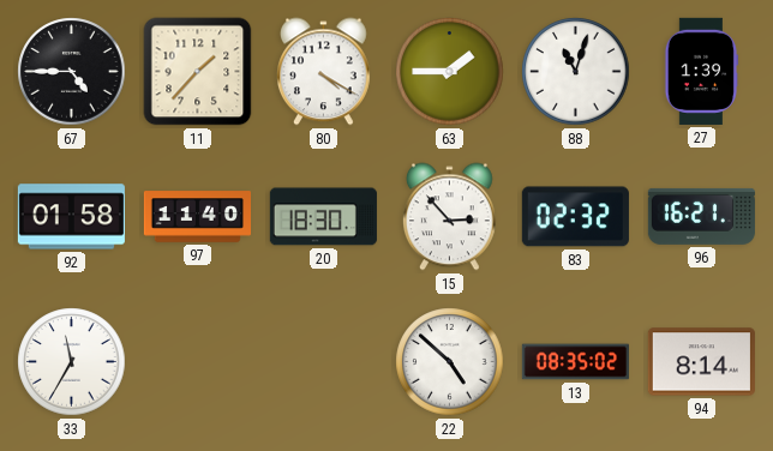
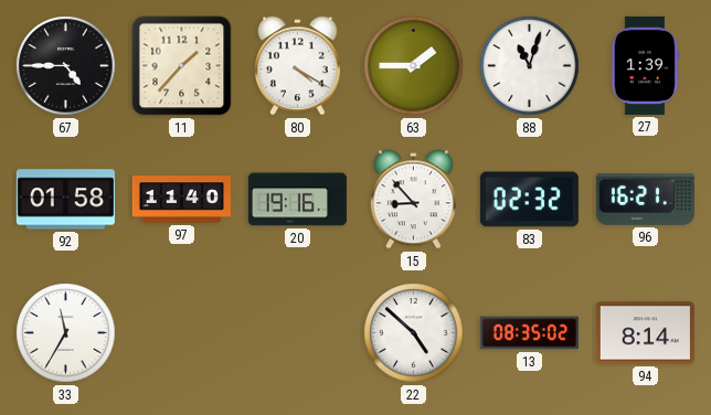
20: 18:30 -> 19:16
15: 2:53 -> 8:53
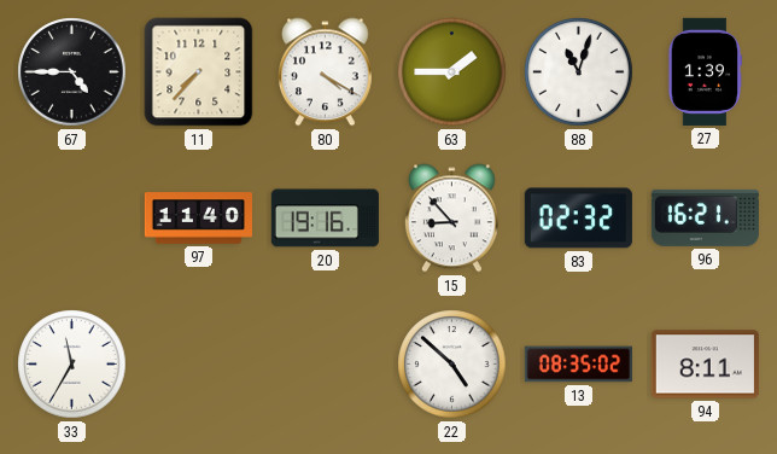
11: 1:37 -> 7:37
92: 01:58 -> none
94: 8:14 -> 8:11
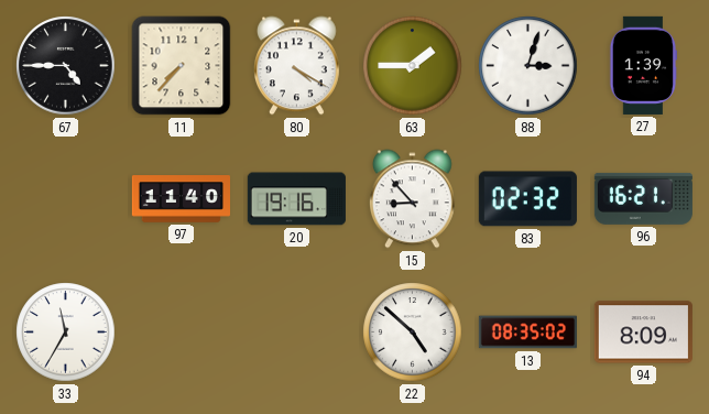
88: 11:03 -> 3:03
94: 8:11 -> 8:09
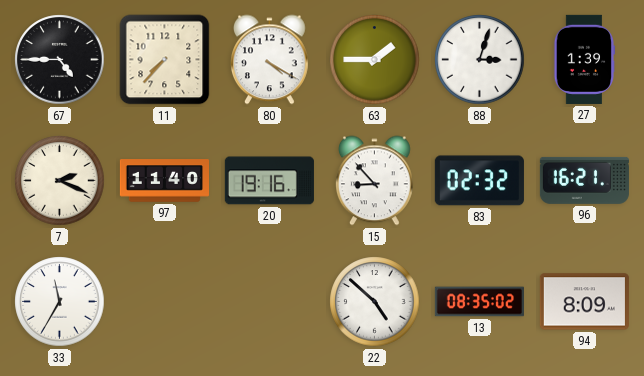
7: none -> 2:19
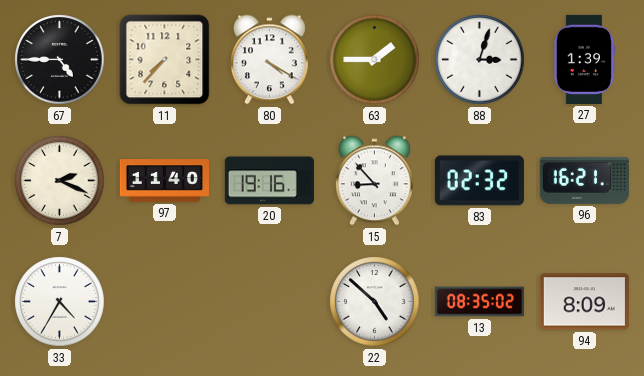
33: 11:35 -> 4:35
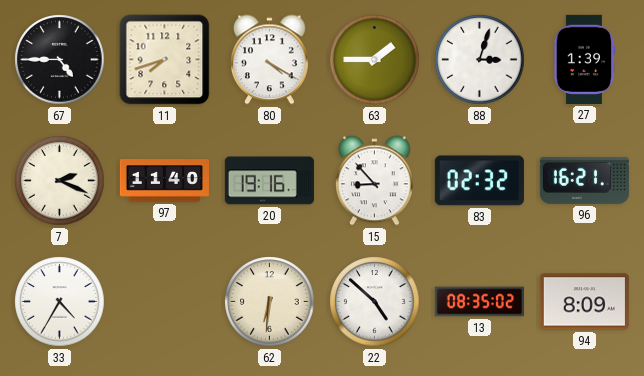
11: 7:37 -> 7:42
62: none -> 6:31
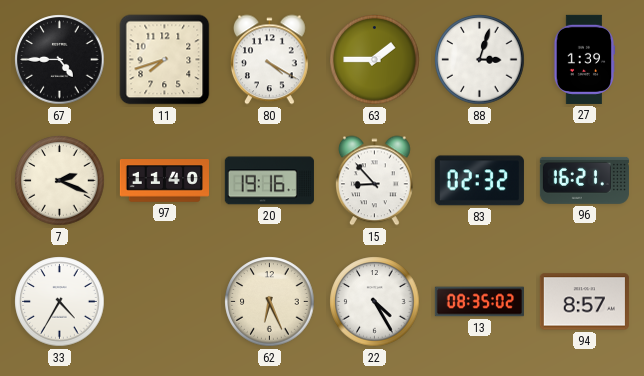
62: 6:31 -> 6:26
22: 4:52 -> 4:25
94: 8:09 -> 8:57
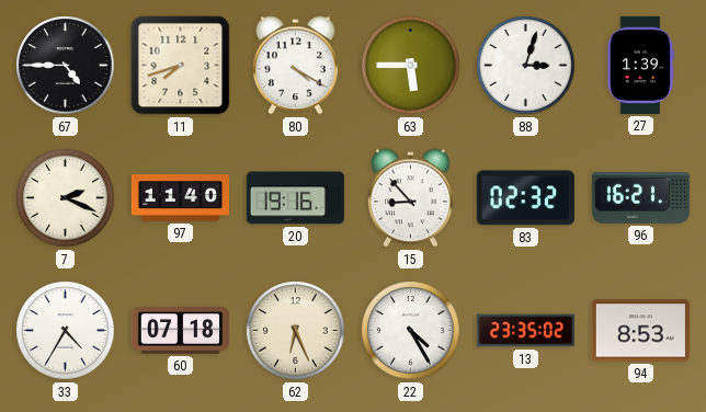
63: 1:45 -> 5:45
60: none -> 07:18
13: 08:35 -> 23:35
94: 8:57 -> 8:53
